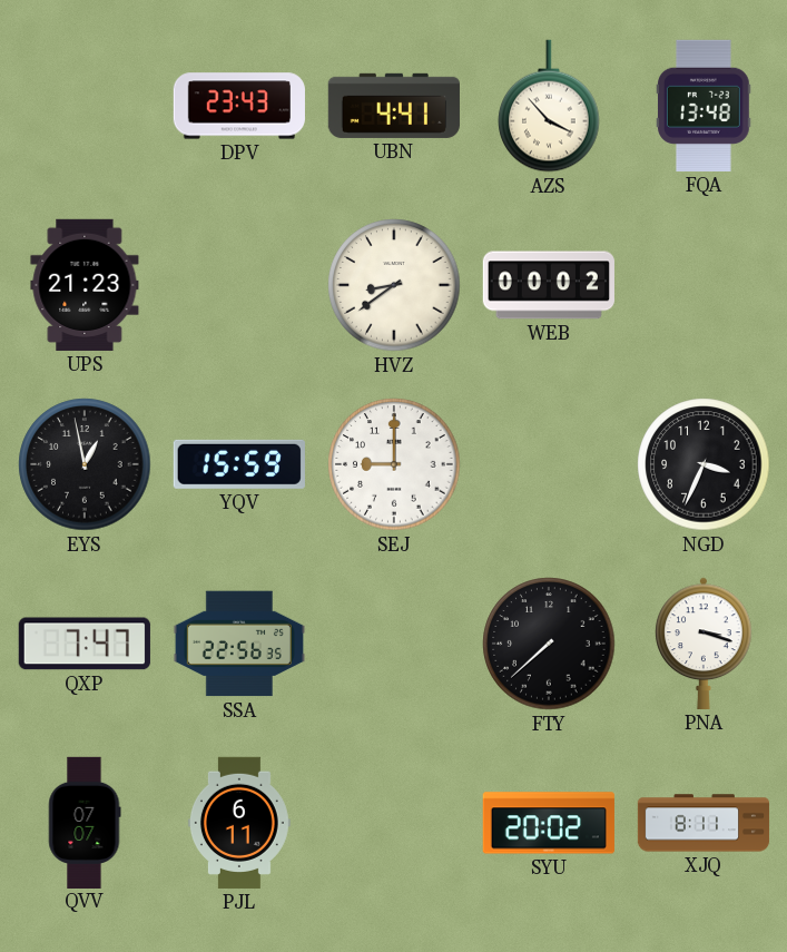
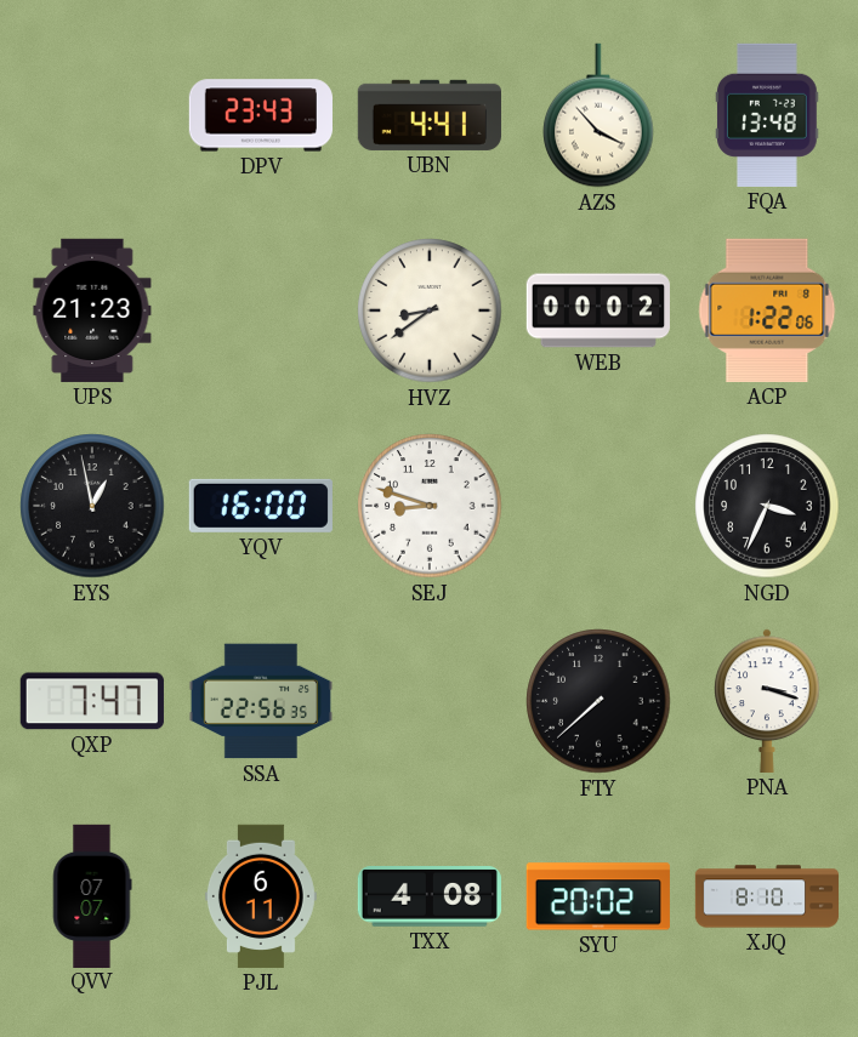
ACP: none -> 1:22
YQV: 15:59 -> 16:00
SEJ: 9:00 -> 8:48
TXX: none -> 4:08
XJQ: 8:11 -> 8:10
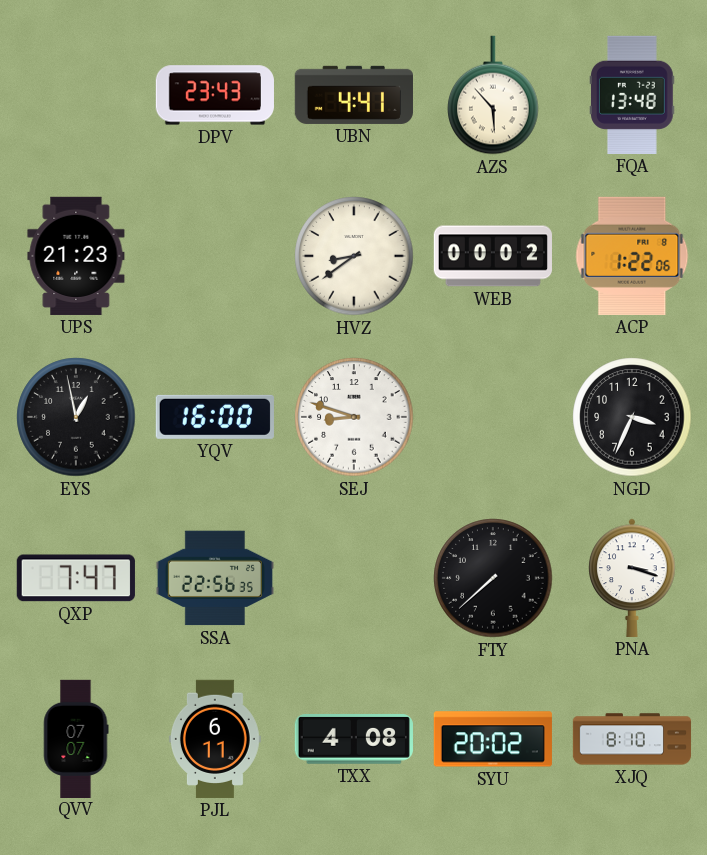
AZS: 3:53 -> 5:53
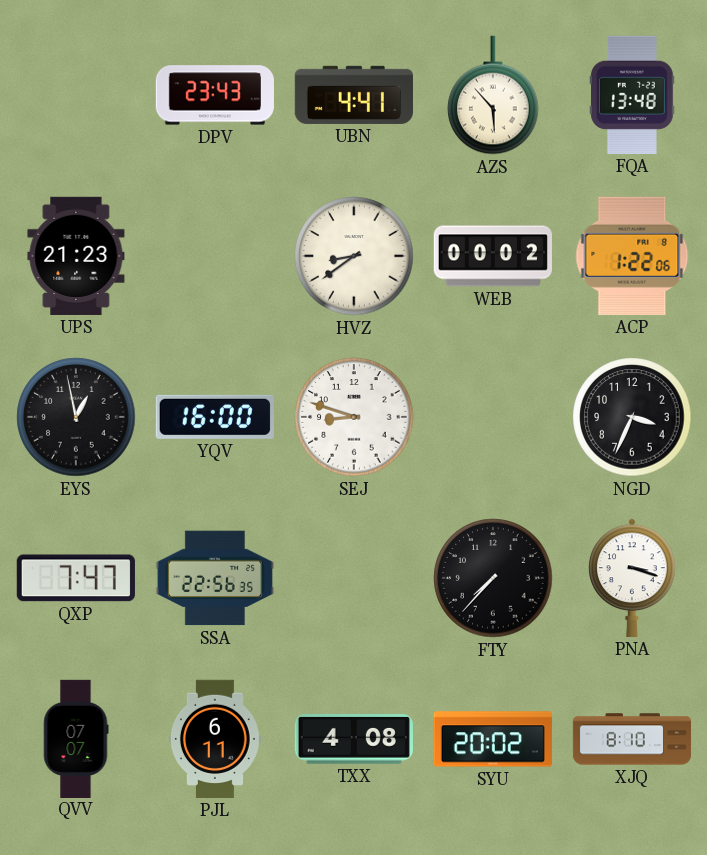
FTY: 7:38 -> 7:37
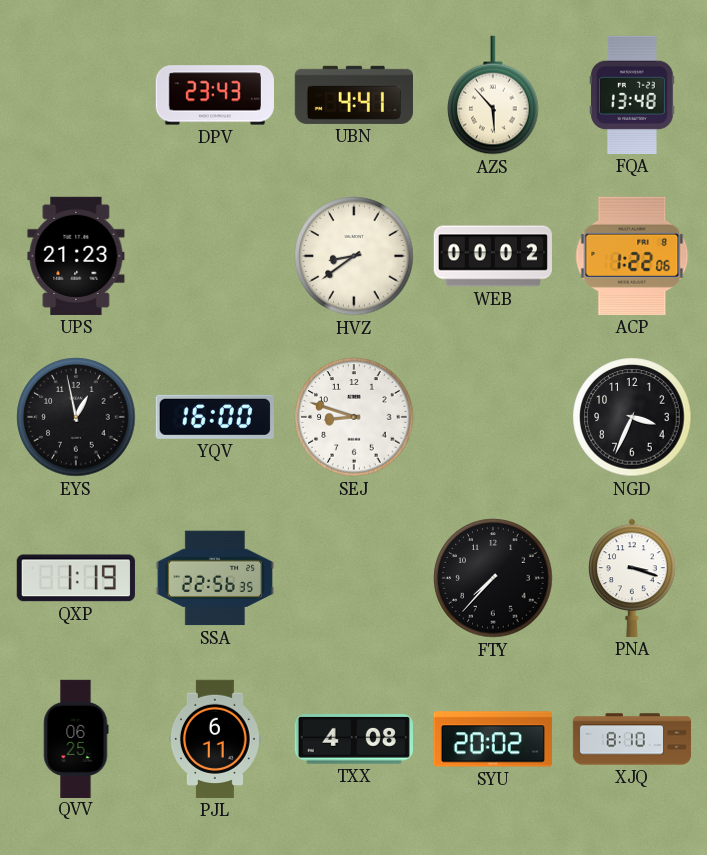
QXP: 7:47 -> 1:19
QVV: 07:07 -> 06:25
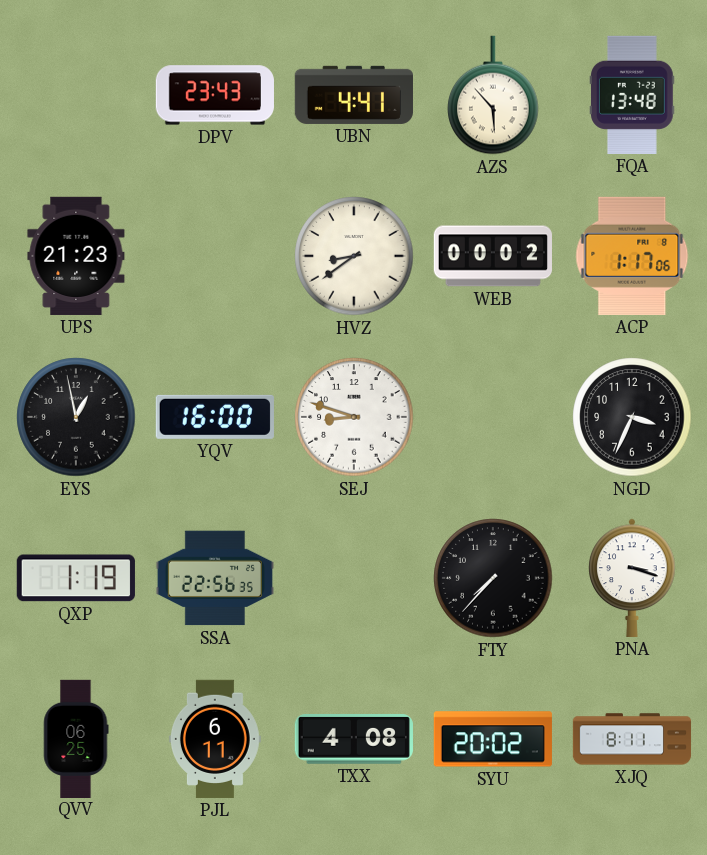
ACP: 1:22 -> 1:17
XJQ: 8:10 -> 8:11
